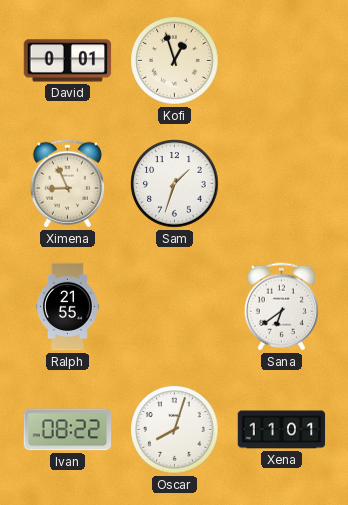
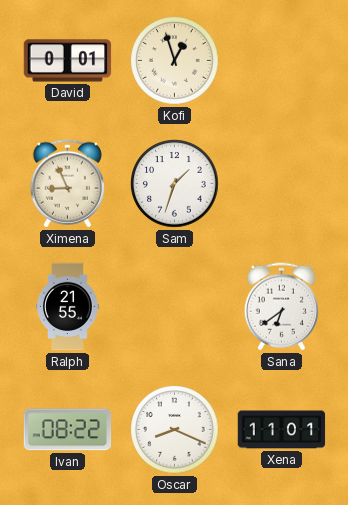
Oscar: 8:03 -> 8:19
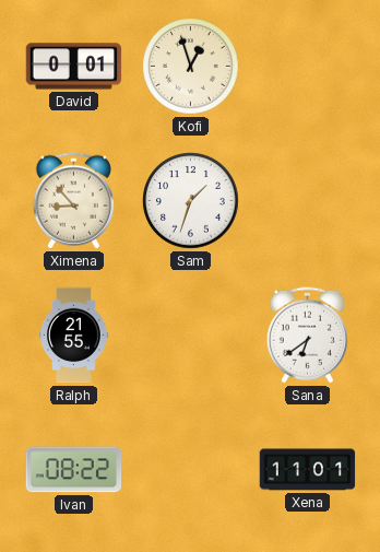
Ximena: 8:56 -> 8:53
Oscar: 8:19 -> none
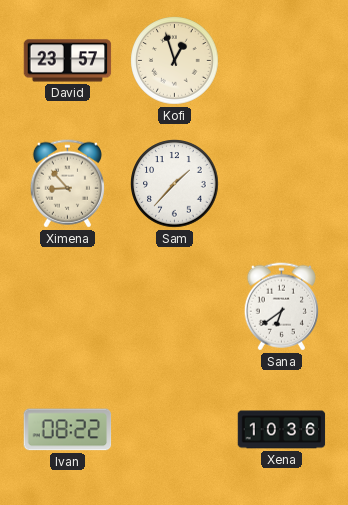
David: 0:01 -> 23:57
Sam: 1:33 -> 1:37
Ralph: 21:55 -> none
Xena: 11:01 -> 10:36
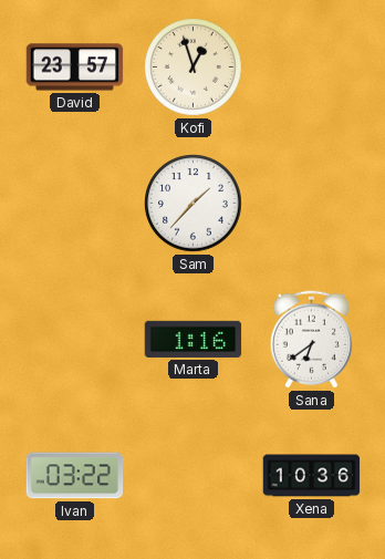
Ximena: 8:53 -> none
Marta: none -> 1:16
Ivan: 08:22 -> 03:22
